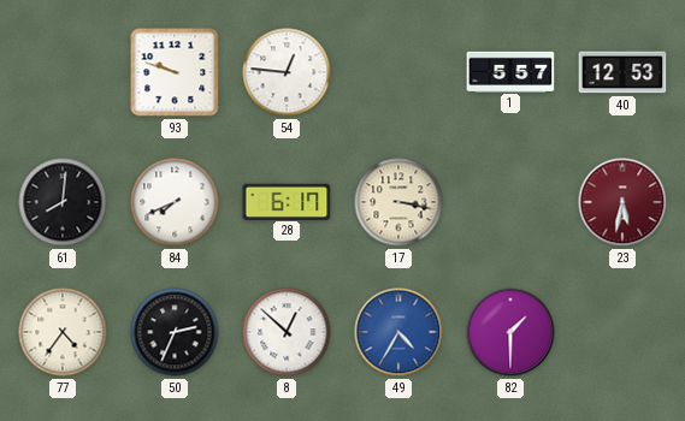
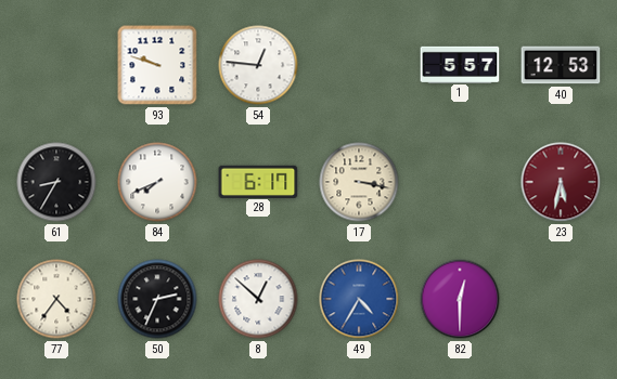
61: 8:01 -> 8:35
82: 1:30 -> 12:30
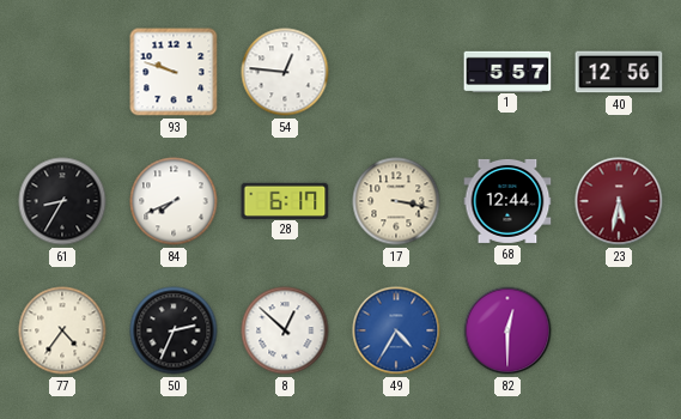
40: 12:53 -> 12:56
68: none -> 12:44
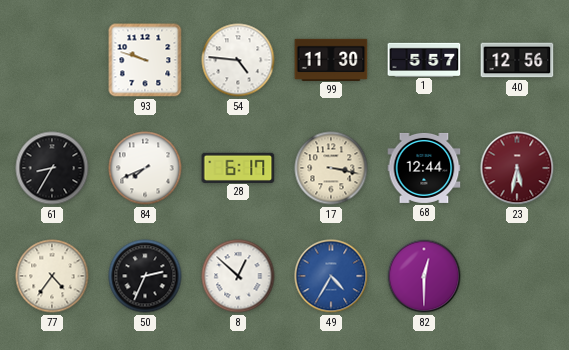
54: 12:46 -> 4:46
99: none -> 11:30
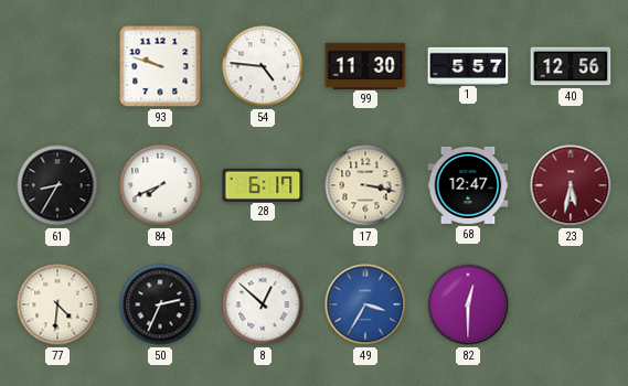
68: 12:44 -> 12:47
77: 4:36 -> 4:31
49: 4:35 -> 3:35
